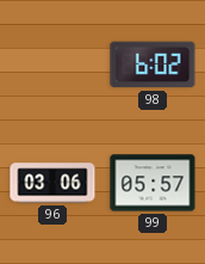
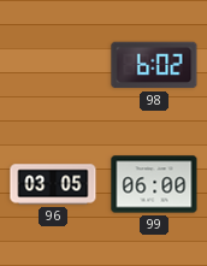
96: 03:06 -> 03:05
99: 05:57 -> 06:00
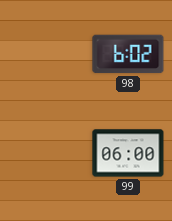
96: 03:05 -> none
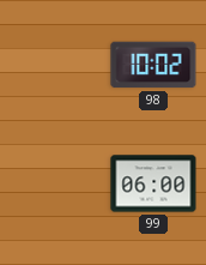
98: 6:02 -> 10:02
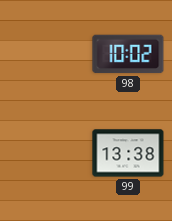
99: 06:00 -> 13:38
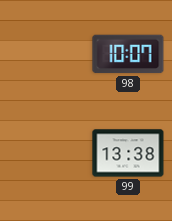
98: 10:02 -> 10:07
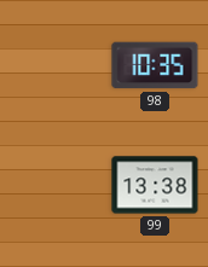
98: 10:07 -> 10:35
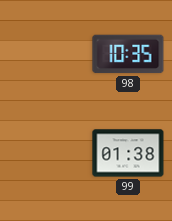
99: 13:38 -> 01:38
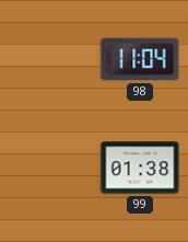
98: 10:35 -> 11:04
